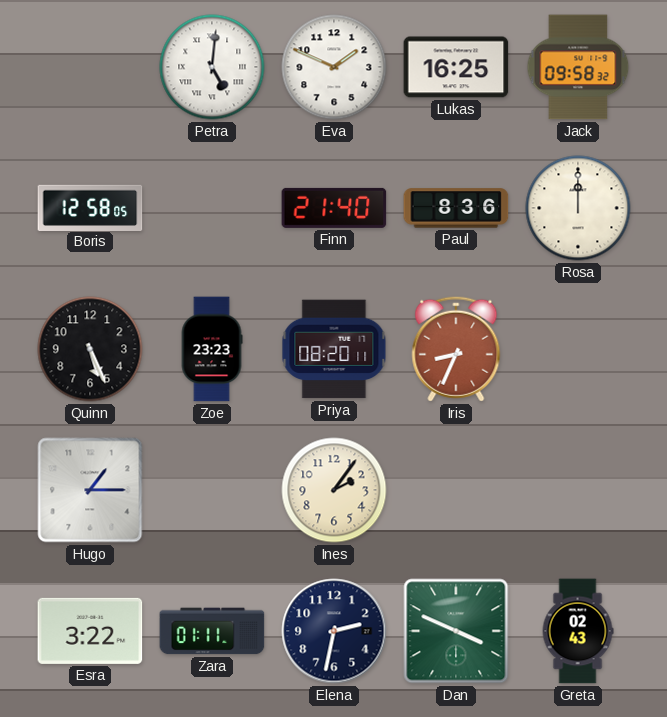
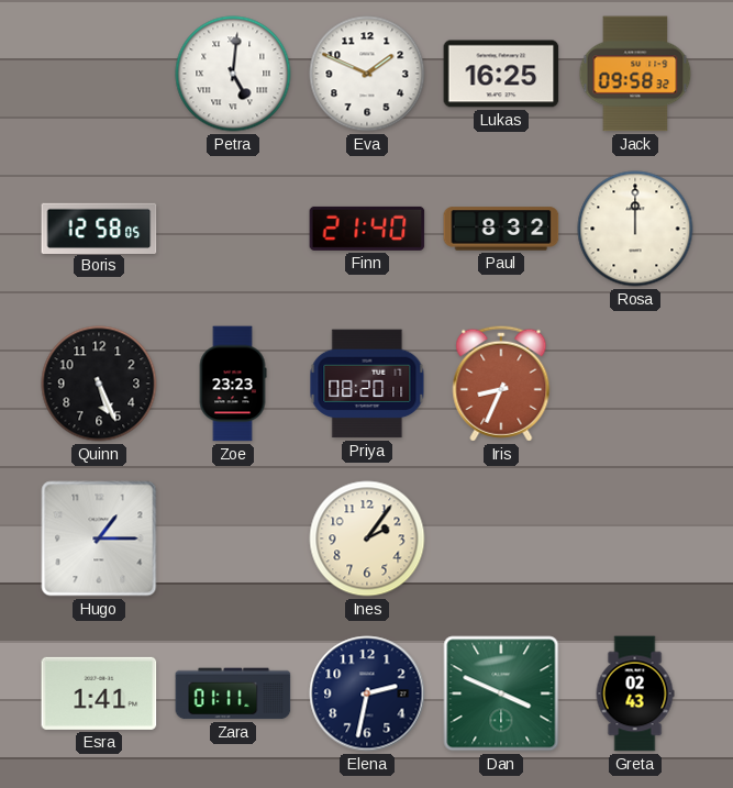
Paul: 8:36 -> 8:32
Esra: 3:22 -> 1:41
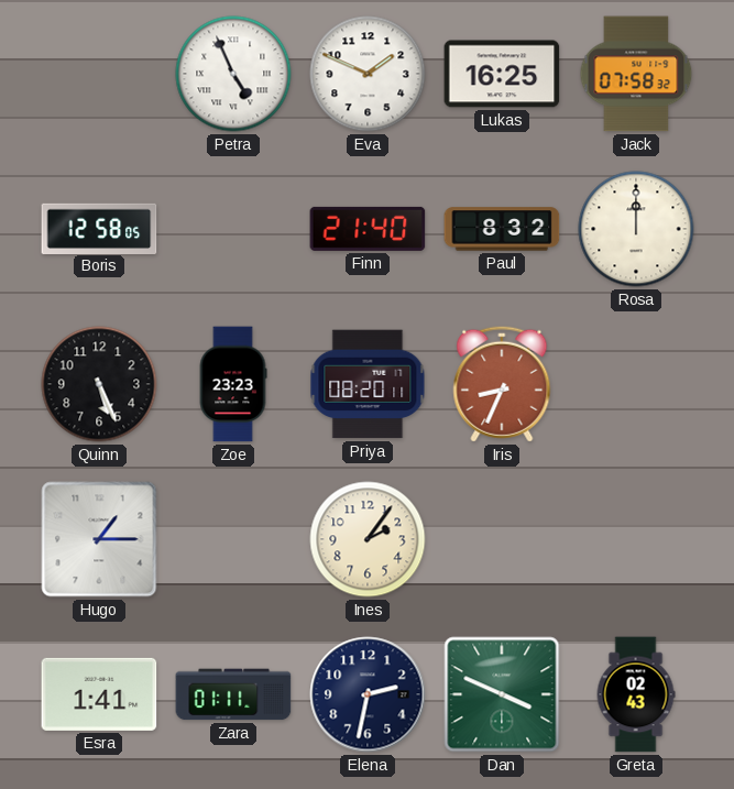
Petra: 5:01 -> 4:56
Jack: 09:58 -> 07:58
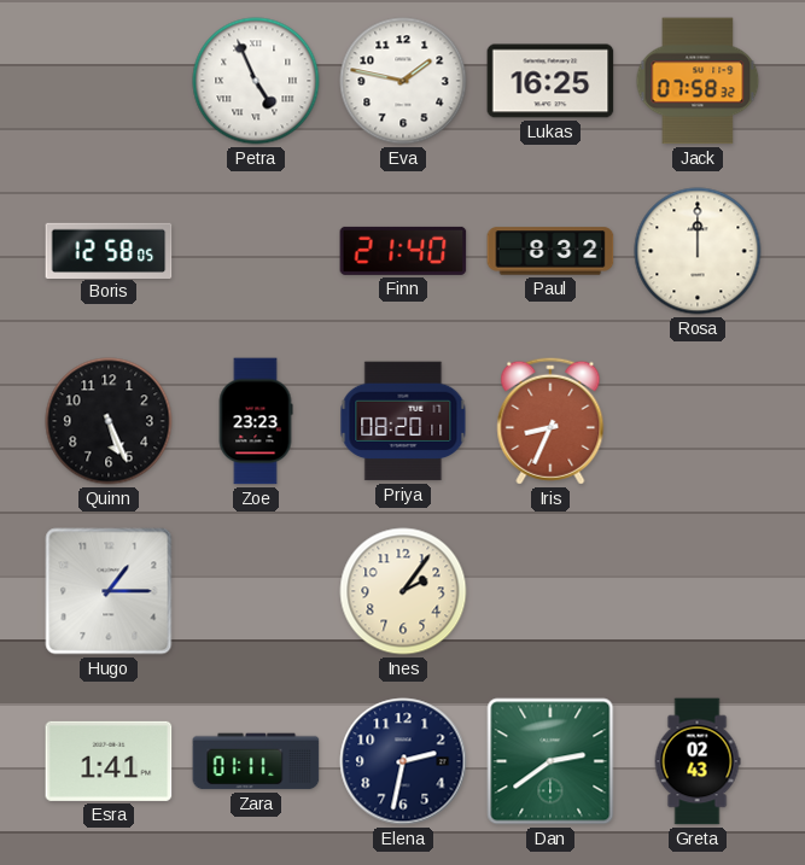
Eva: 1:49 -> 1:47
Dan: 3:49 -> 2:39
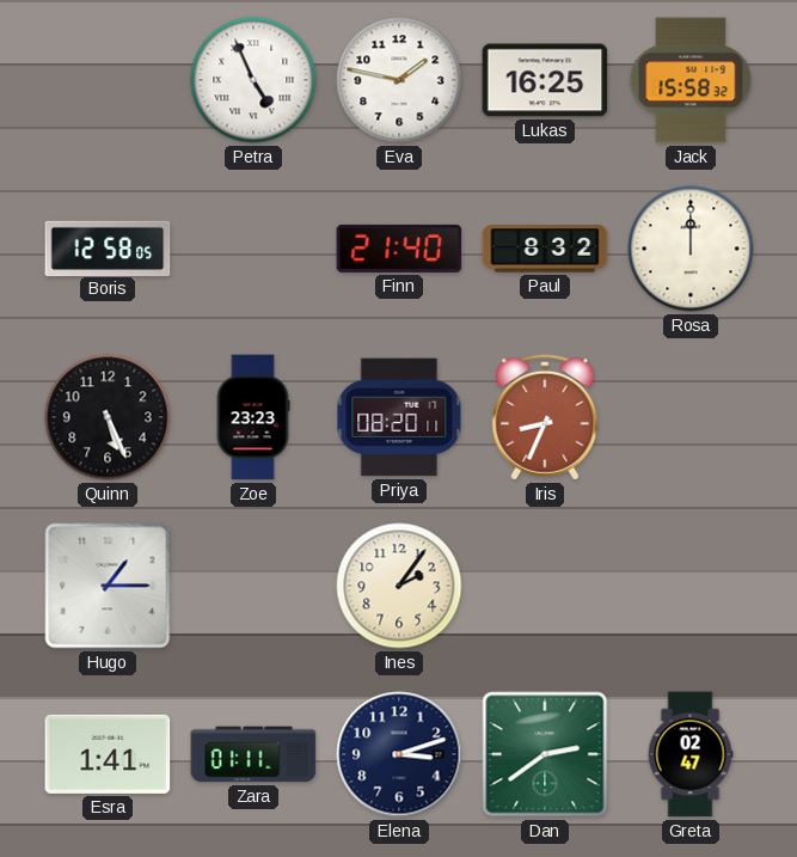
Jack: 07:58 -> 15:58
Elena: 2:32 -> 3:12
Greta: 02:43 -> 02:47
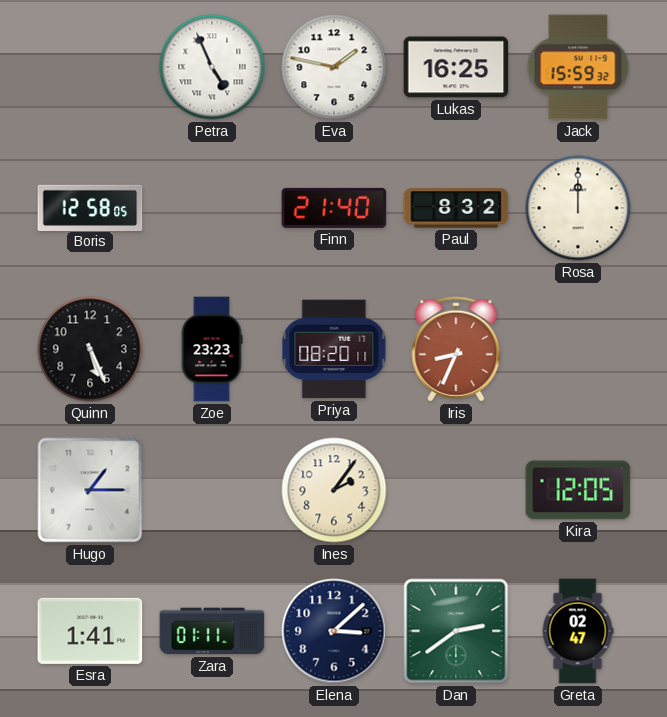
Jack: 15:58 -> 15:59
Kira: none -> 12:05
Elena: 3:12 -> 3:08
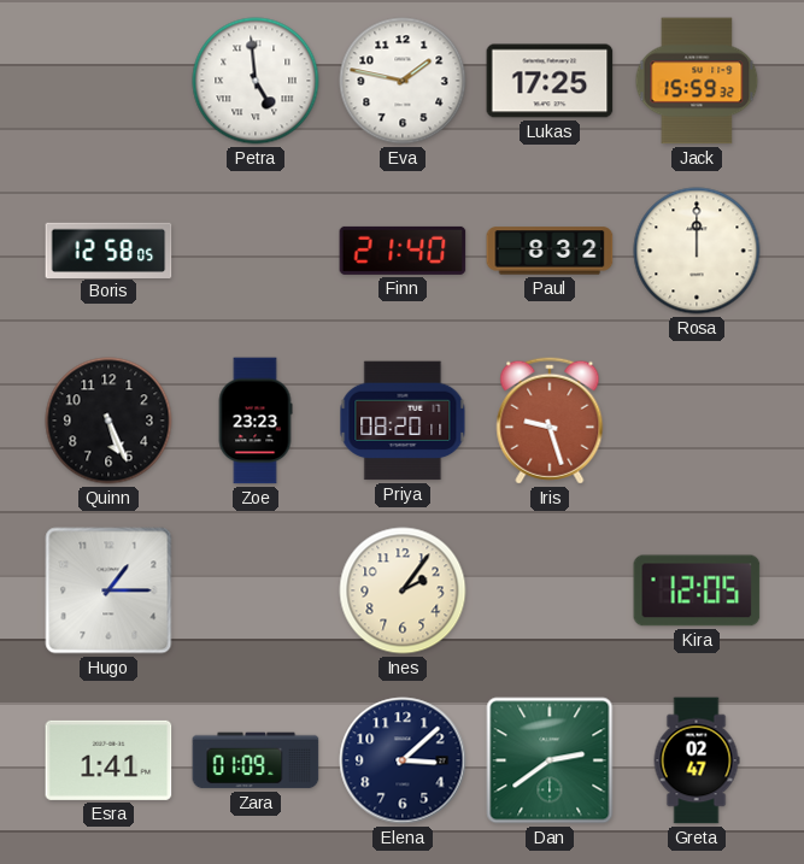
Petra: 4:56 -> 4:59
Lukas: 16:25 -> 17:25
Iris: 8:34 -> 9:27
Zara: 01:11 -> 01:09
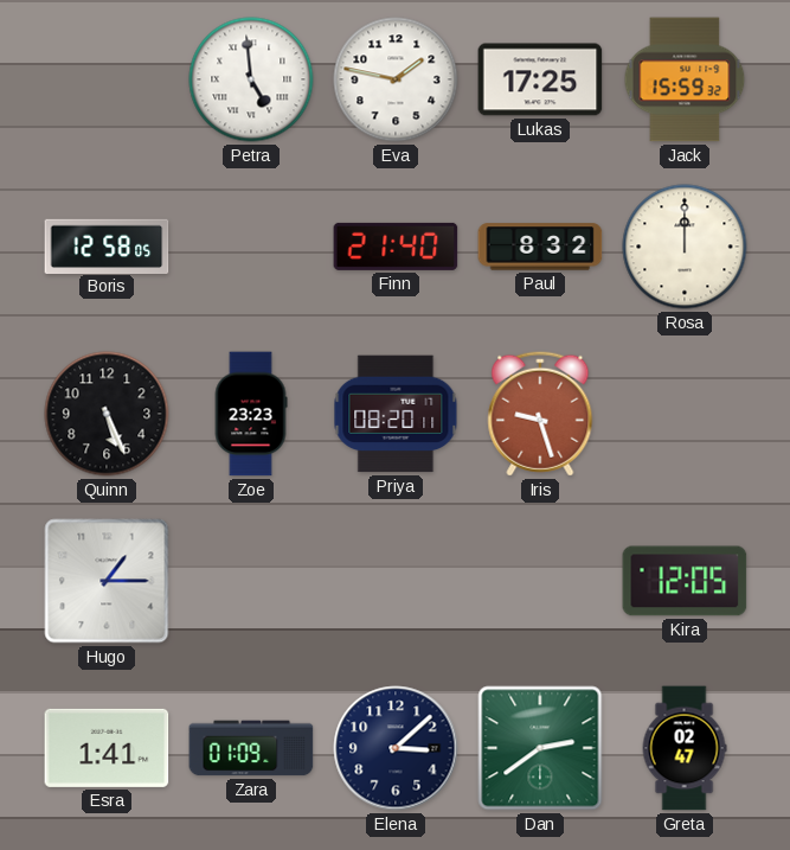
Ines: 2:06 -> none
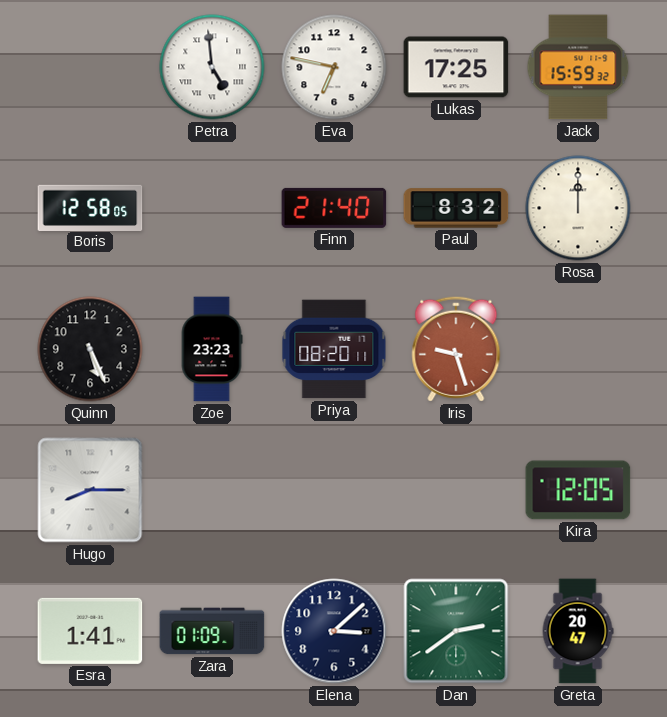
Eva: 1:47 -> 6:47
Hugo: 1:15 -> 8:15
Greta: 02:47 -> 20:47
